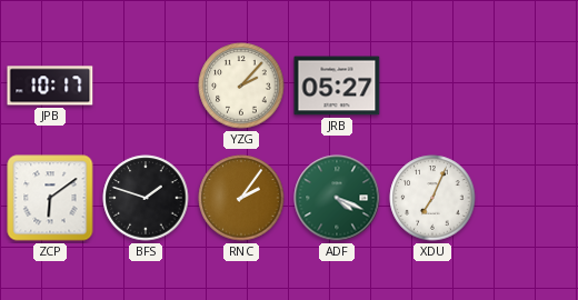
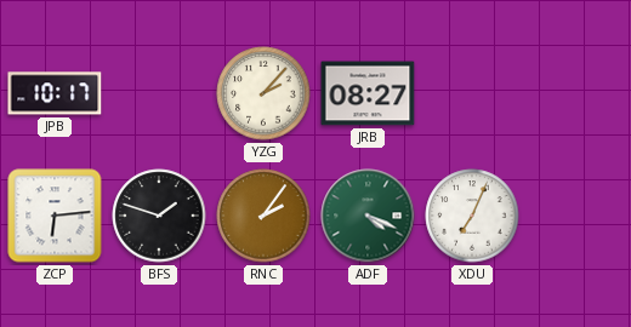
JRB: 05:27 -> 08:27
ZCP: 6:09 -> 6:14
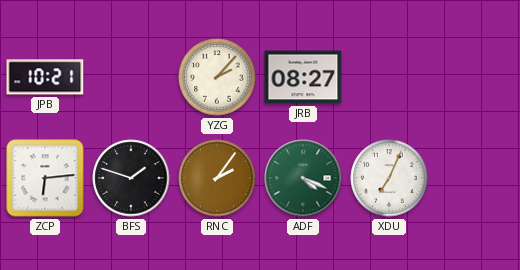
JPB: 10:17 -> 10:21
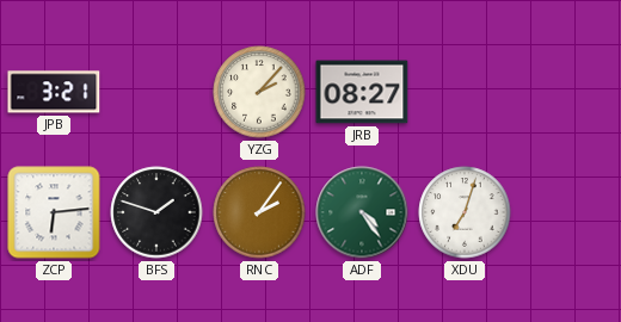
JPB: 10:21 -> 3:21
ADF: 4:19 -> 4:24
XDU: 7:04 -> 7:03
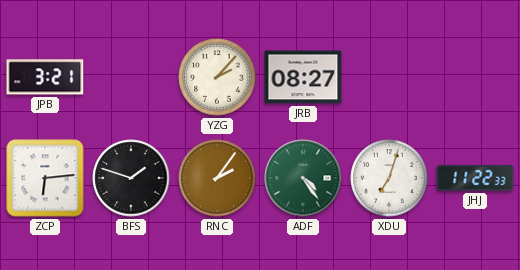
JHJ: none -> 11:22
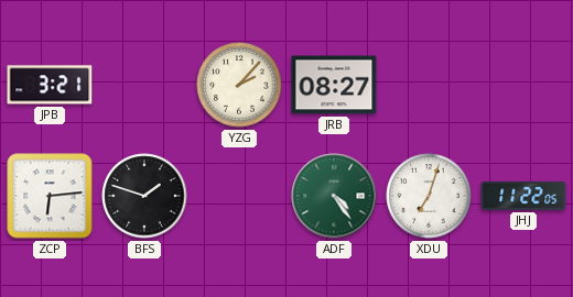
RNC: 2:06 -> none
JHJ: 11:22:33 -> 11:22:05
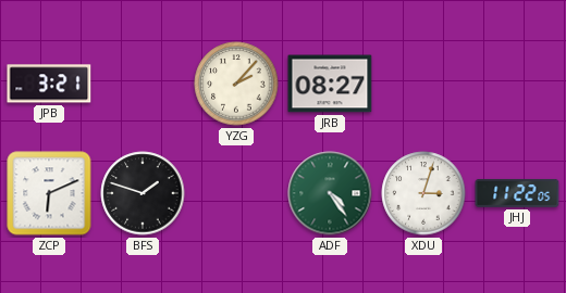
ZCP: 6:14 -> 6:11
XDU: 7:03 -> 3:03
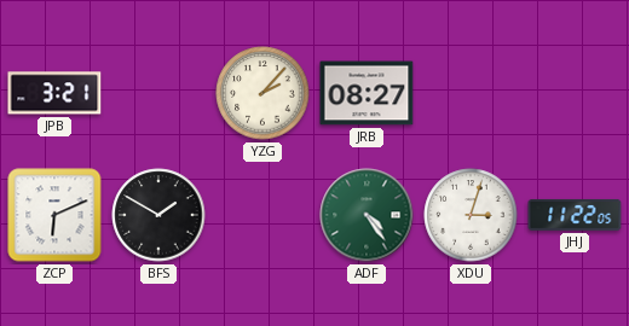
BFS: 1:48 -> 1:50
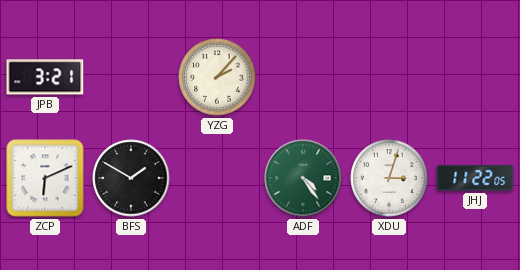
JRB: 08:27 -> none
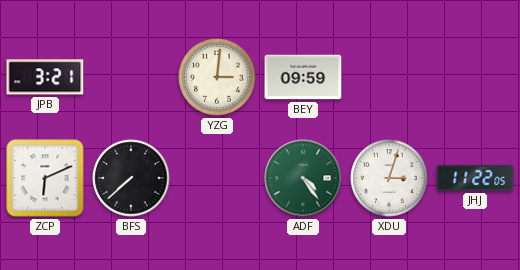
YZG: 2:07 -> 3:01
BEY: none -> 09:59
BFS: 1:50 -> 7:38
